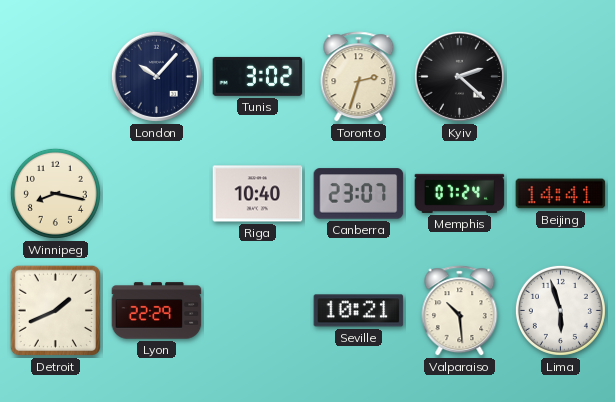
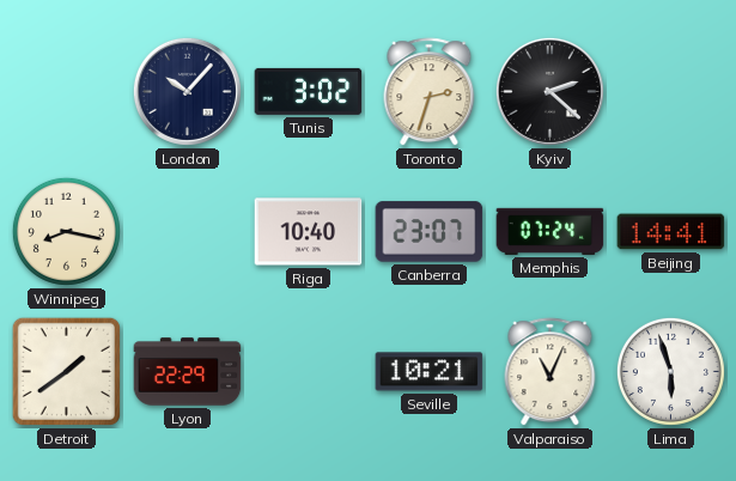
Detroit: 1:41 -> 1:39
Valparaiso: 10:29 -> 11:04
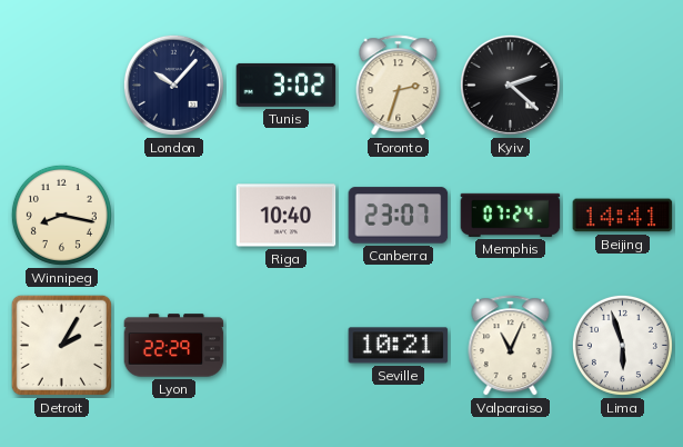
Detroit: 1:39 -> 2:05
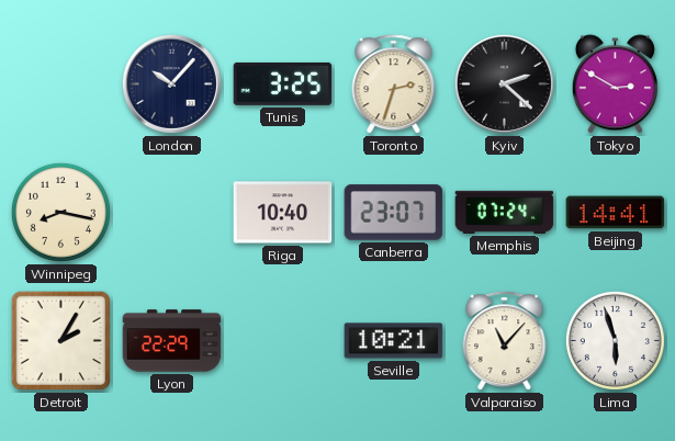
Tunis: 3:02 -> 3:25
Tokyo: none -> 2:50
Valparaiso: 11:04 -> 11:07
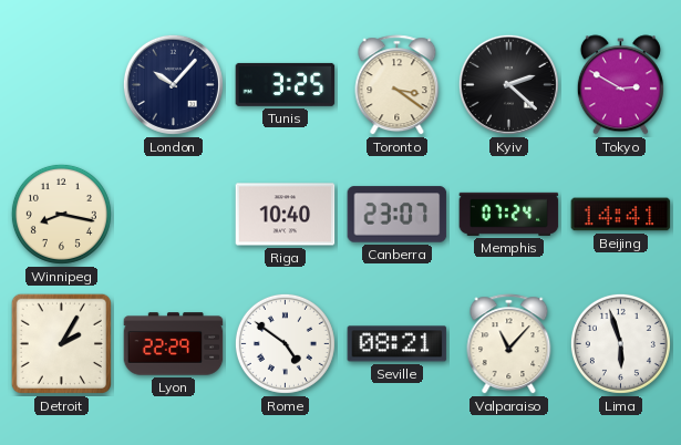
Toronto: 2:33 -> 3:21
Rome: none -> 4:51
Seville: 10:21 -> 08:21
